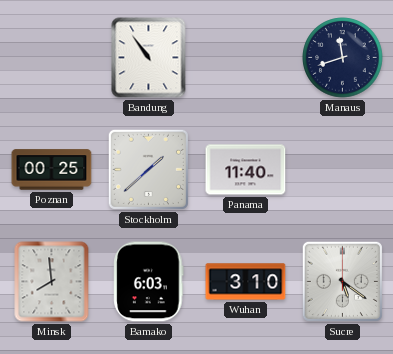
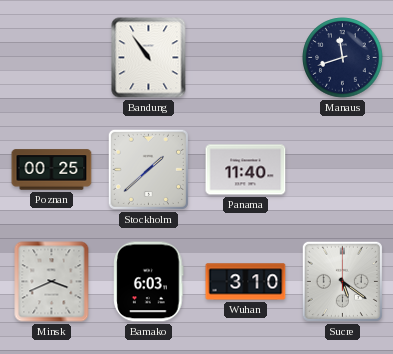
Minsk: 7:59 -> 3:41
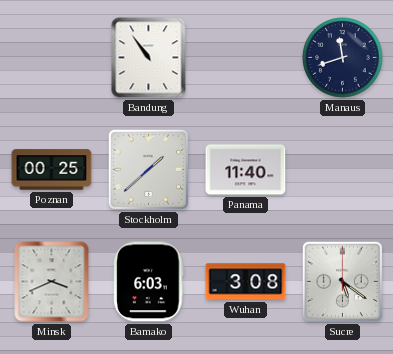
Wuhan: 3:10 -> 3:08
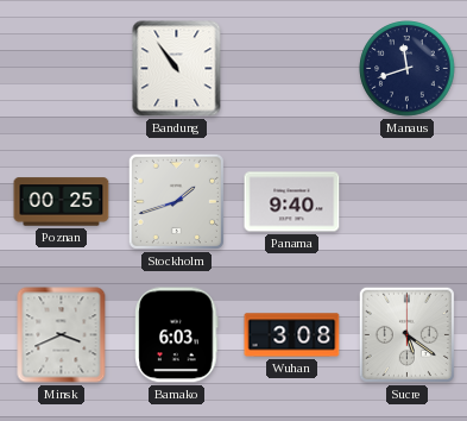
Stockholm: 1:38 -> 1:42
Panama: 11:40 -> 9:40
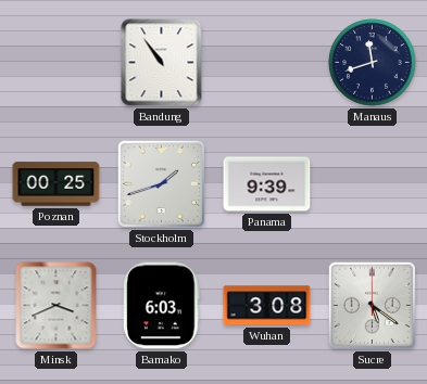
Panama: 9:40 -> 9:39
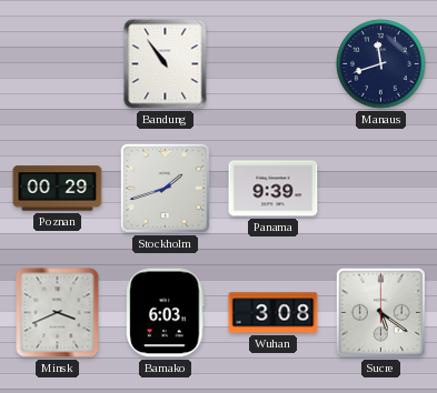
Poznan: 00:25 -> 00:29
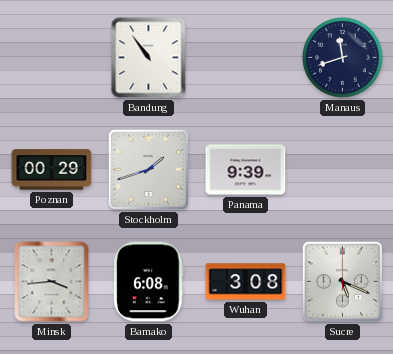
Minsk: 3:41 -> 3:44
Bamako: 6:03 -> 6:08
Sucre: 5:21 -> 5:19
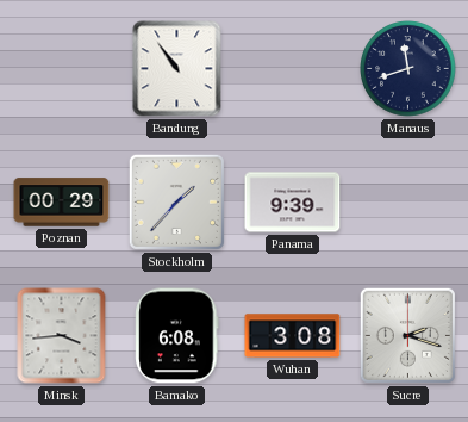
Stockholm: 1:42 -> 1:37
Sucre: 5:19 -> 2:18
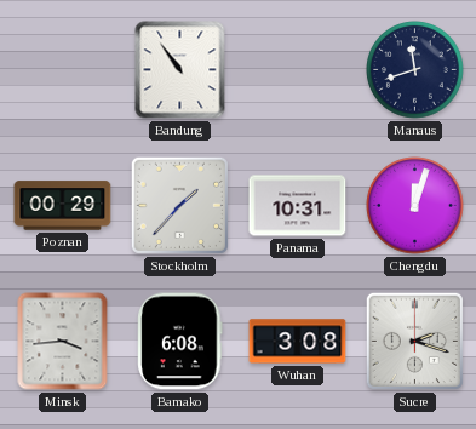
Panama: 9:39 -> 10:31
Chengdu: none -> 12:03
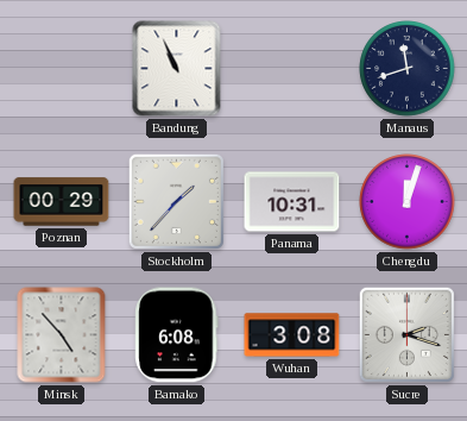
Bandung: 10:54 -> 10:56
Minsk: 3:44 -> 4:53
